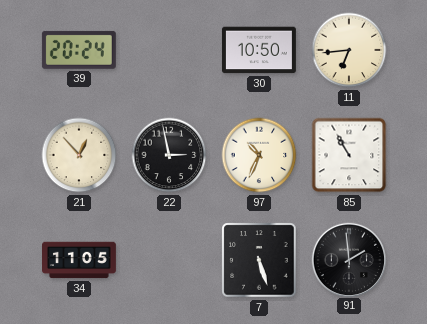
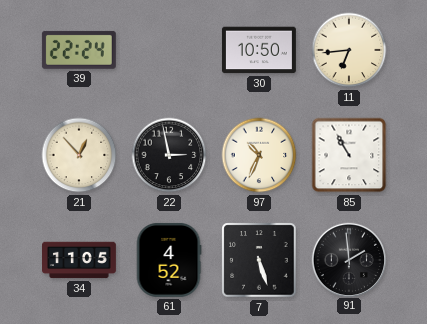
39: 20:24 -> 22:24
61: none -> 4:52
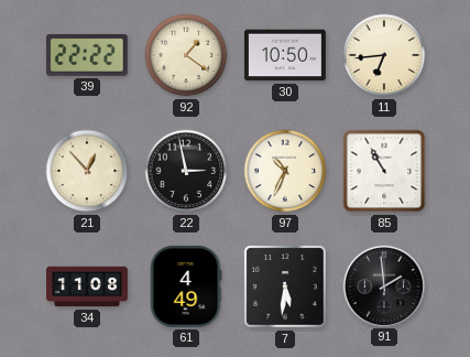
39: 22:24 -> 22:22
92: none -> 1:21
34: 11:05 -> 11:08
61: 4:52 -> 4:49
7: 5:27 -> 5:31
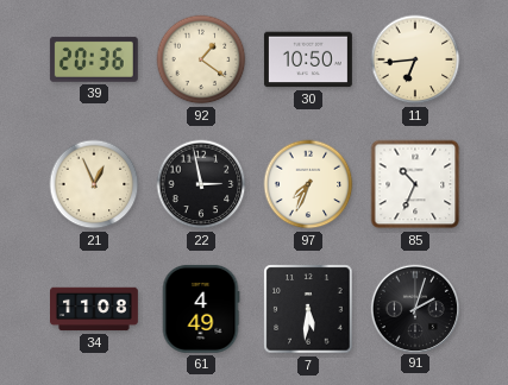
39: 22:22 -> 20:36
21: 12:53 -> 12:56
97: 10:34 -> 7:34
85: 10:55 -> 10:34
91: 1:59 -> 2:03
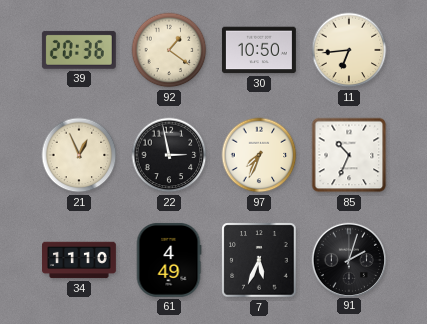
34: 11:08 -> 11:10
7: 5:31 -> 5:34
